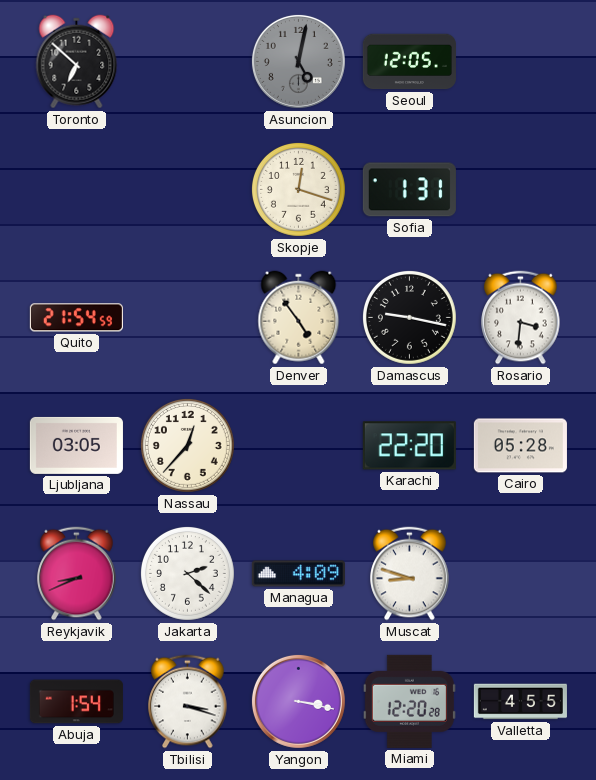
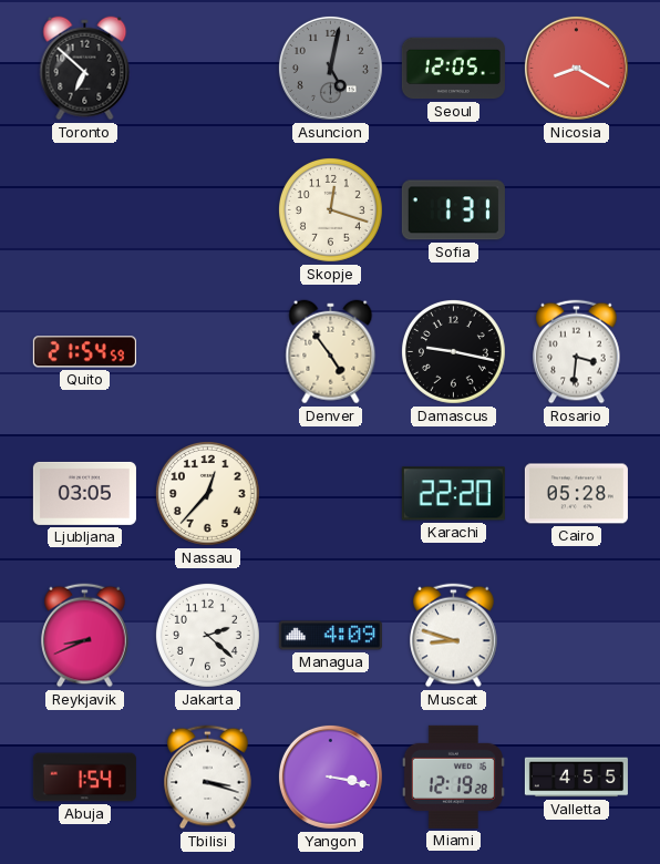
Nicosia: none -> 8:20
Miami: 12:20 -> 12:19
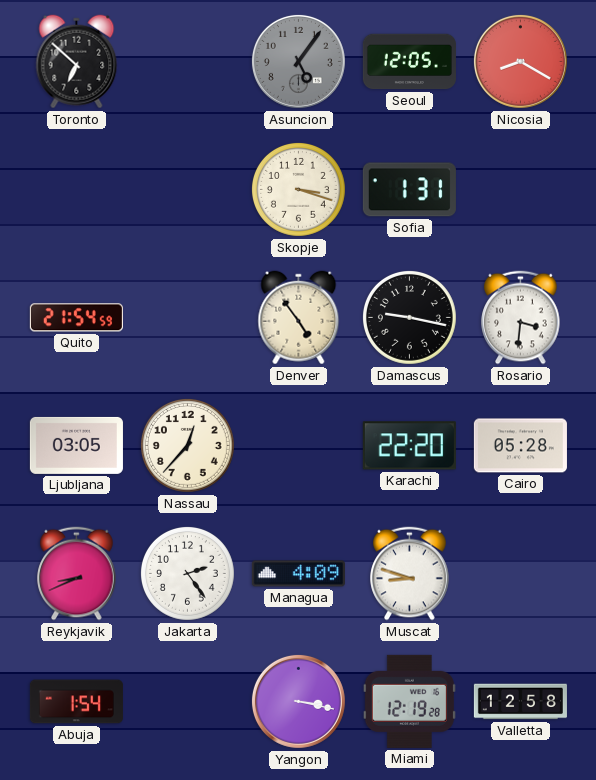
Asuncion: 5:02 -> 5:06
Skopje: 12:18 -> 3:18
Jakarta: 2:22 -> 2:24
Tbilisi: 3:18 -> none
Valletta: 4:55 -> 12:58
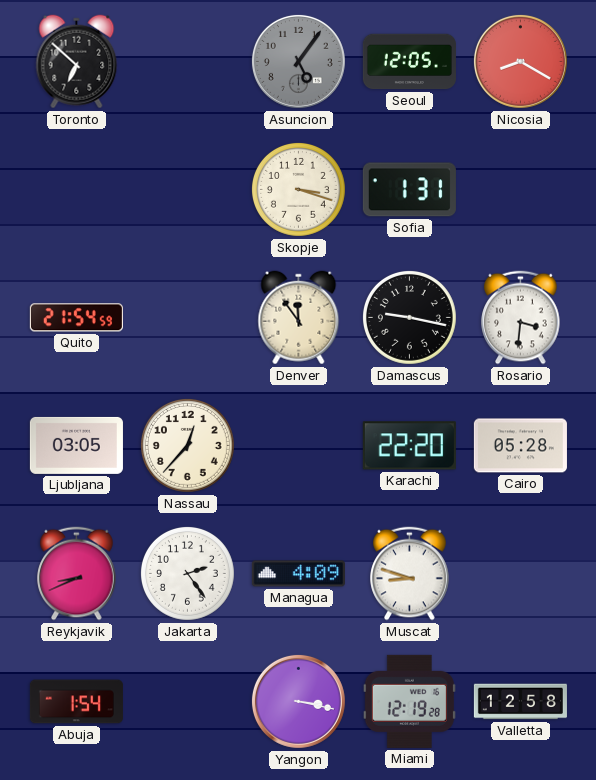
Denver: 4:54 -> 11:54
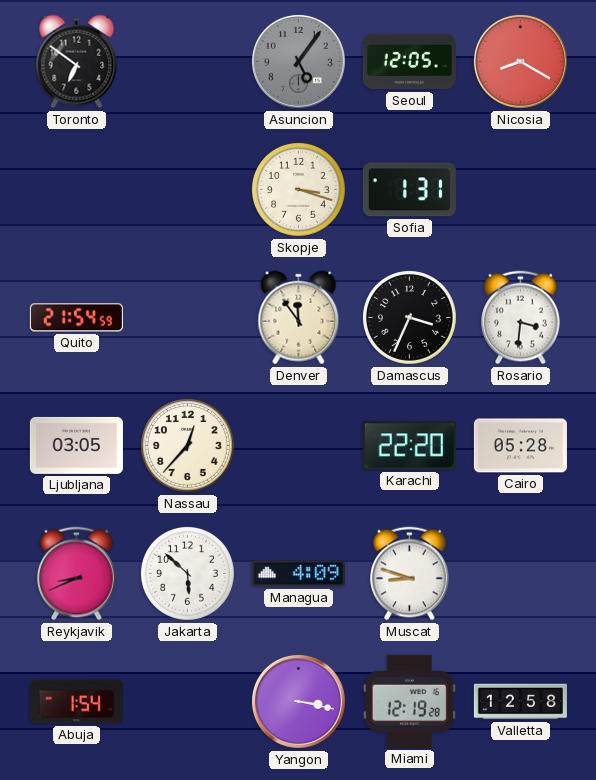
Toronto: 6:52 -> 6:51
Damascus: 9:17 -> 3:34
Jakarta: 2:24 -> 5:52
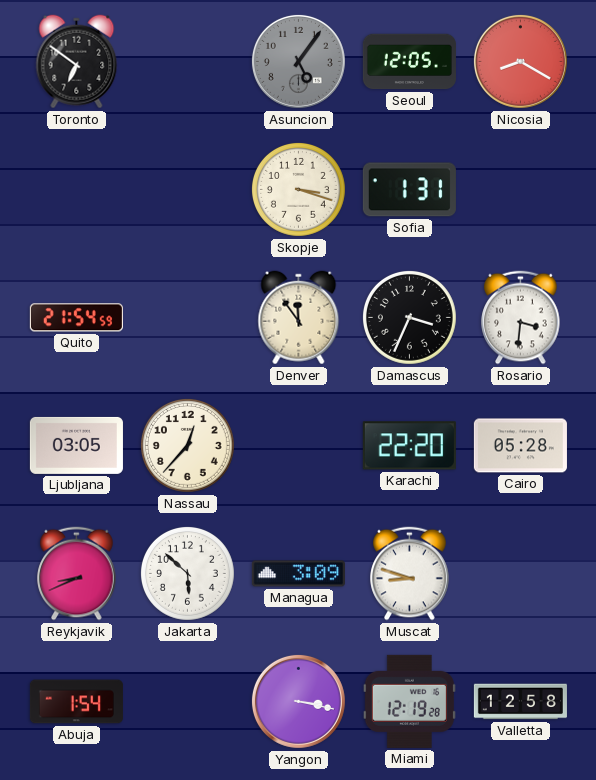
Managua: 4:09 -> 3:09
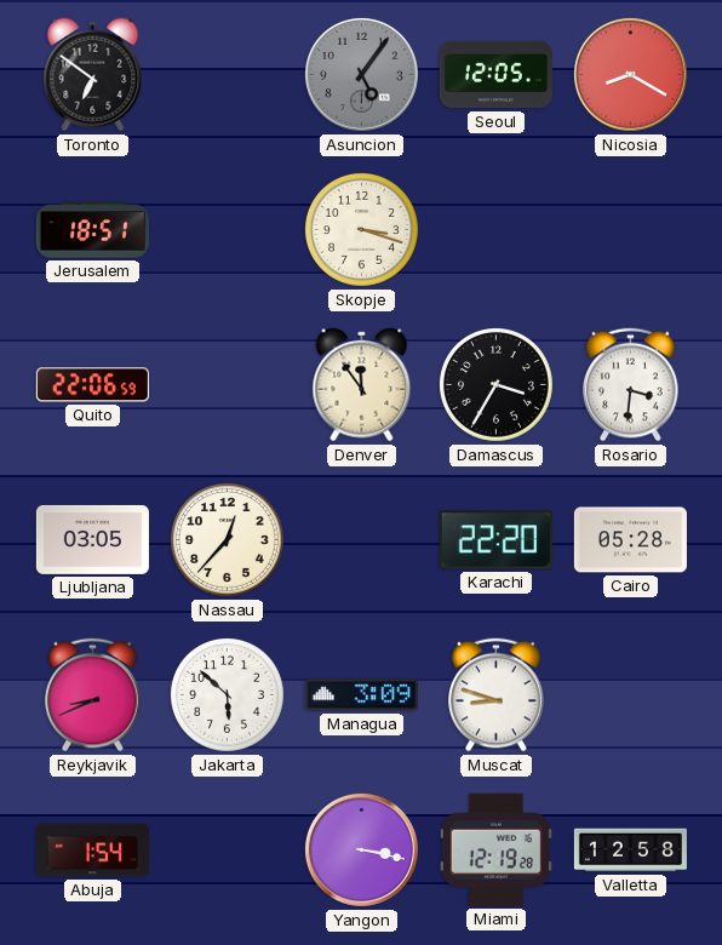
Jerusalem: none -> 18:51
Sofia: 1:31 -> none
Quito: 21:54 -> 22:06
Damascus: 3:34 -> 3:35
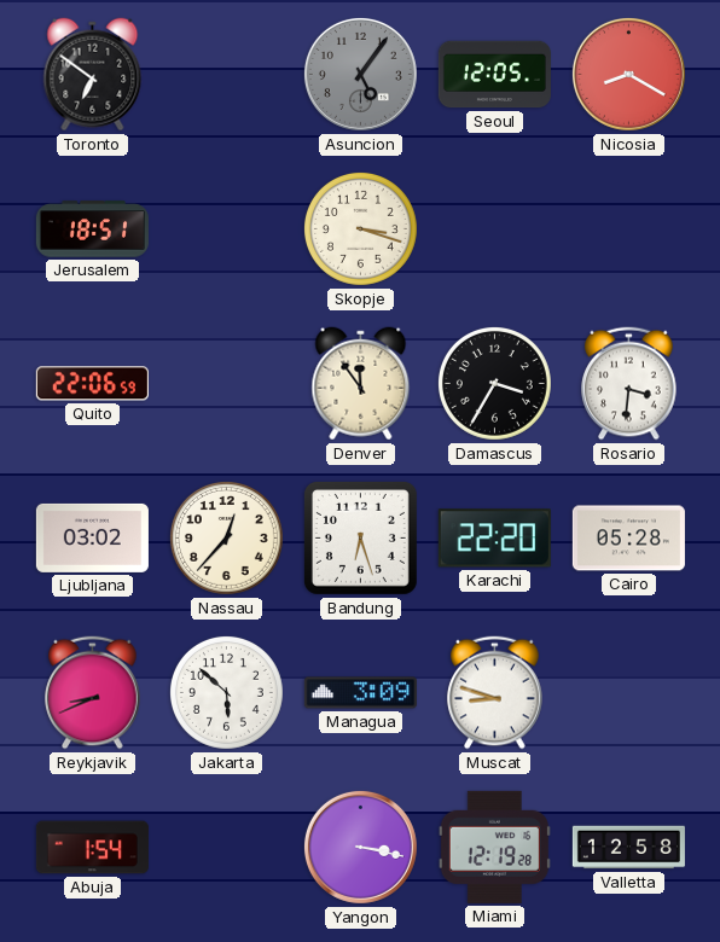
Ljubljana: 03:05 -> 03:02
Bandung: none -> 6:27
